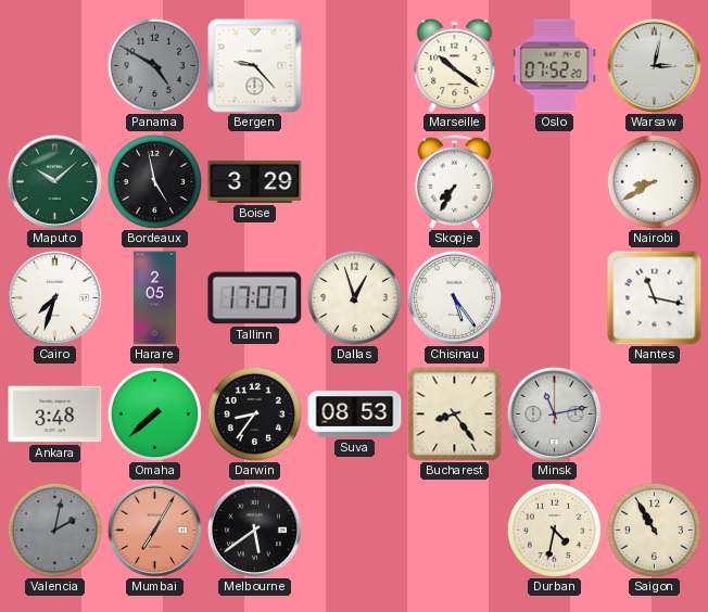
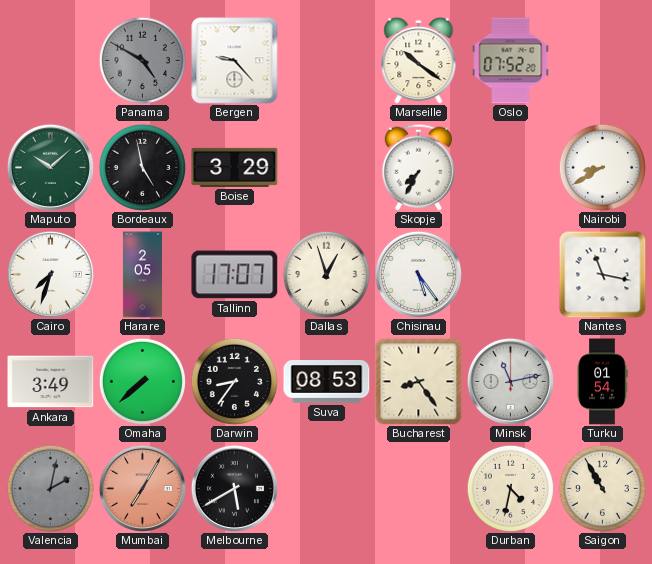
Warsaw: 3:02 -> none
Ankara: 3:48 -> 3:49
Turku: none -> 01:54
Melbourne: 5:39 -> 5:40
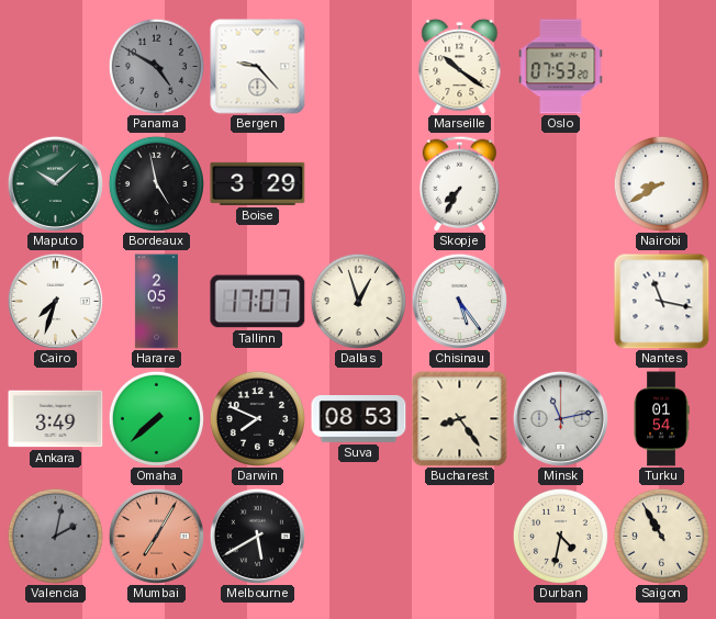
Oslo: 07:52 -> 07:53
Darwin: 8:36 -> 7:49
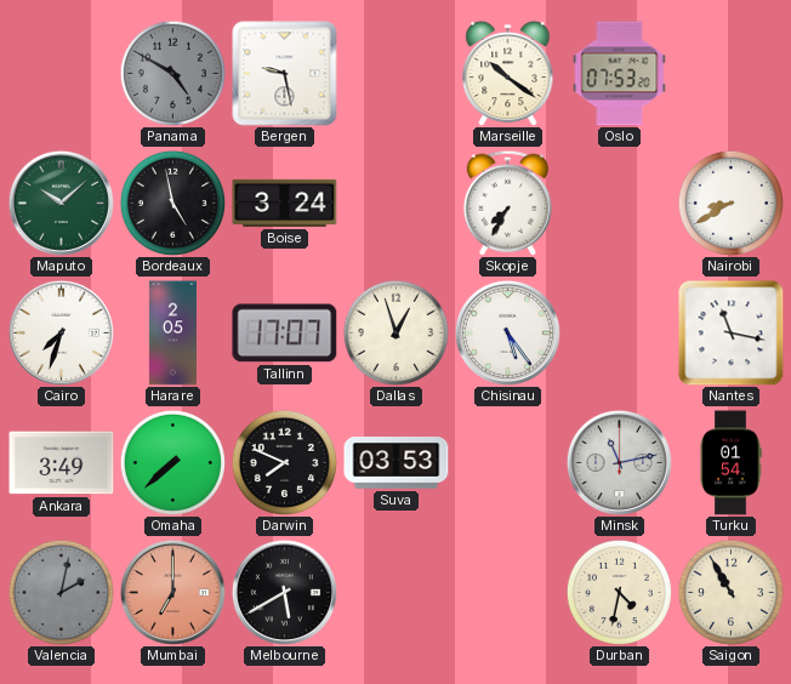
Bergen: 9:23 -> 9:28
Boise: 3:29 -> 3:24
Suva: 08:53 -> 03:53
Bucharest: 8:24 -> none
Mumbai: 7:05 -> 7:00
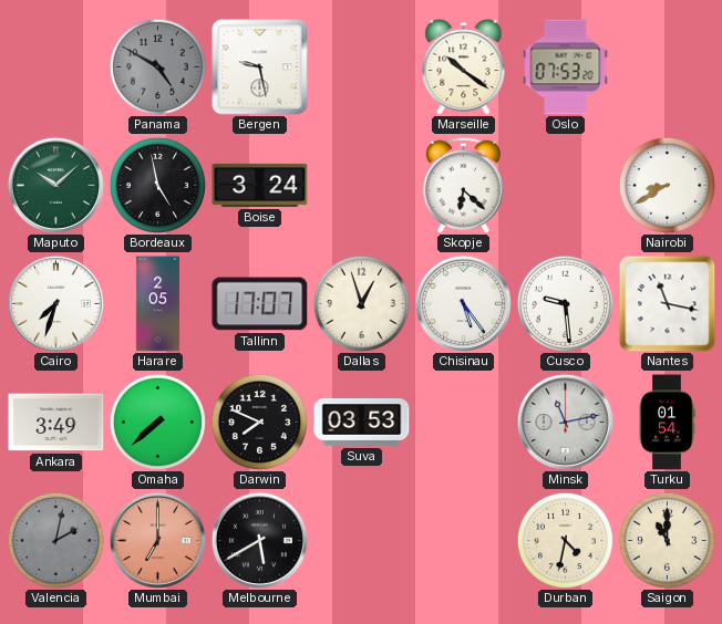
Skopje: 7:35 -> 6:22
Cusco: none -> 9:29
Saigon: 10:55 -> 11:00
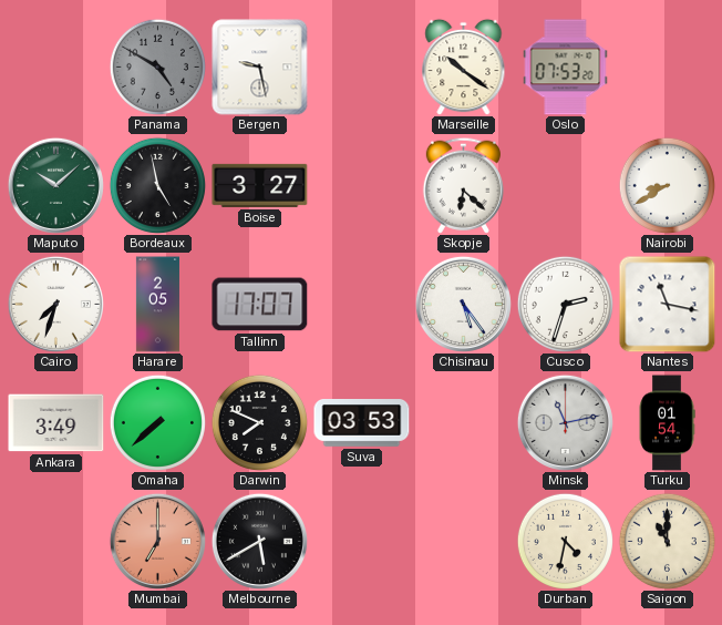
Boise: 3:24 -> 3:27
Dallas: 12:57 -> none
Cusco: 9:29 -> 2:33
Valencia: 2:02 -> none
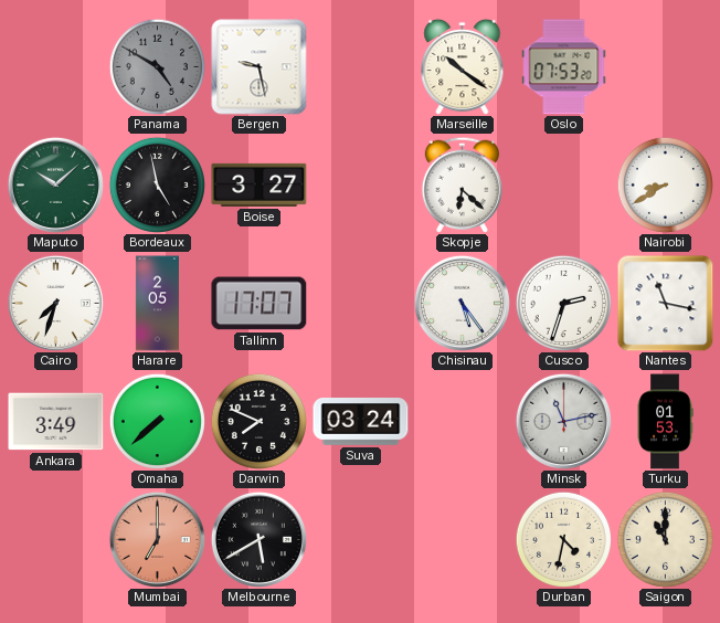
Suva: 03:53 -> 03:24
Turku: 01:54 -> 01:53
